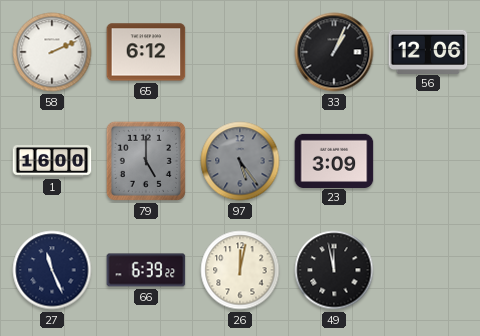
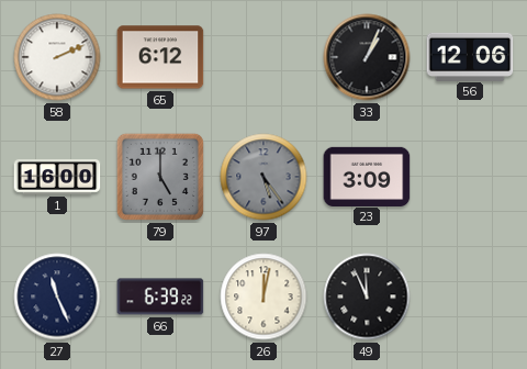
49: 11:58 -> 11:56
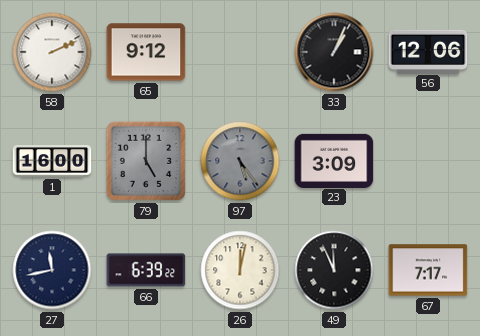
65: 6:12 -> 9:12
27: 11:26 -> 11:43
67: none -> 7:17
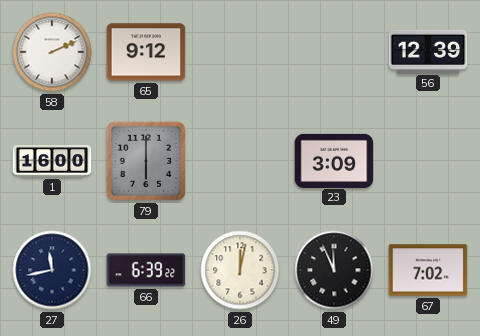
33: 1:04 -> none
56: 12:06 -> 12:39
79: 5:00 -> 6:00
97: 5:24 -> none
67: 7:17 -> 7:02
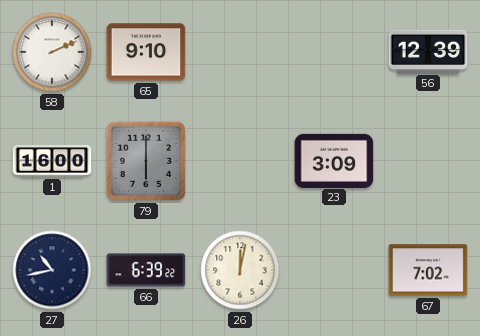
65: 9:12 -> 9:10
27: 11:43 -> 10:43
49: 11:56 -> none
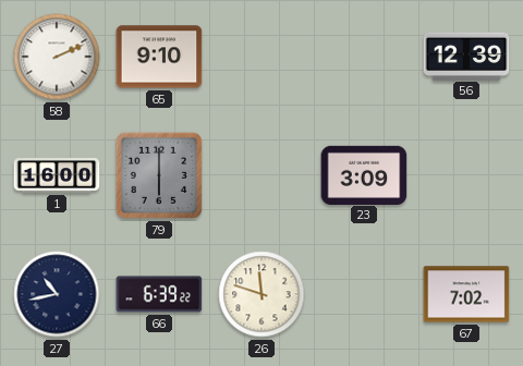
26: 12:02 -> 11:48
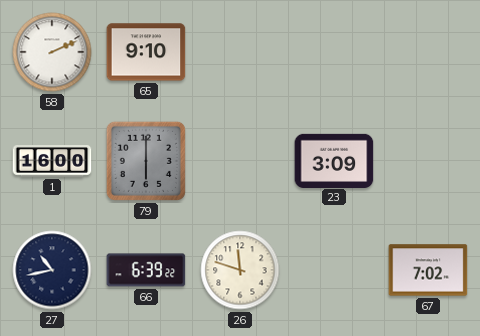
56: 12:39 -> none
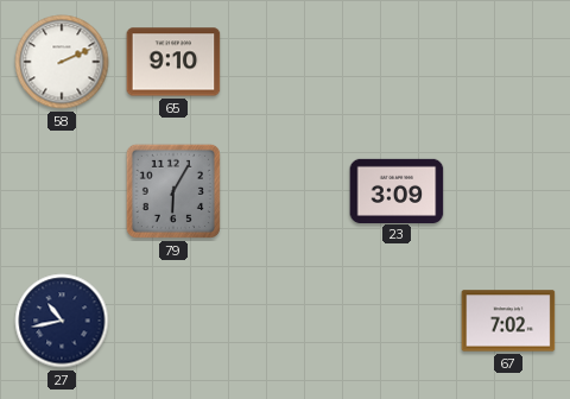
1: 16:00 -> none
79: 6:00 -> 6:05
66: 6:39 -> none
26: 11:48 -> none
